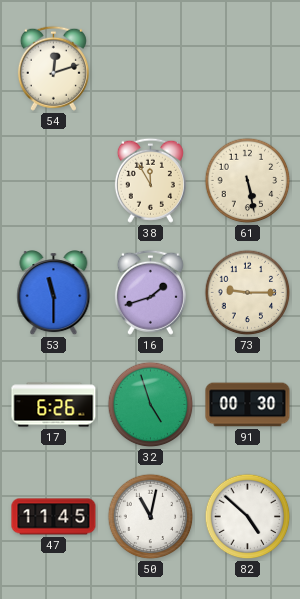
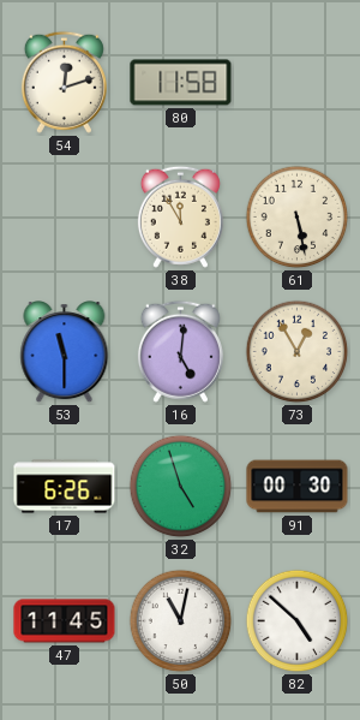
80: none -> 11:58
16: 1:42 -> 5:01
73: 9:15 -> 12:55
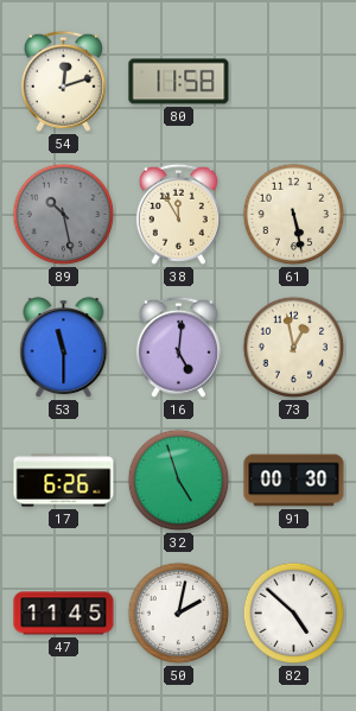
89: none -> 10:28
73: 12:55 -> 12:58
50: 11:02 -> 2:02
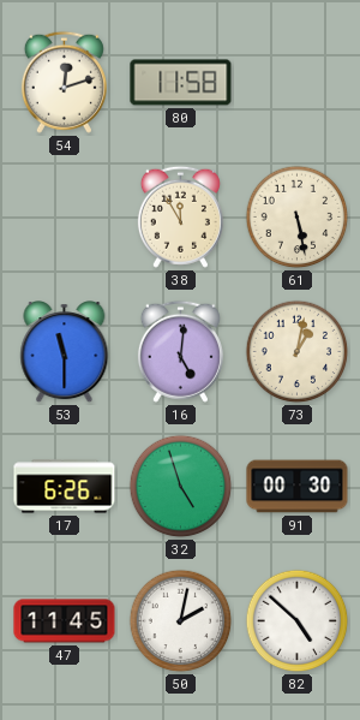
89: 10:28 -> none
73: 12:58 -> 1:02
